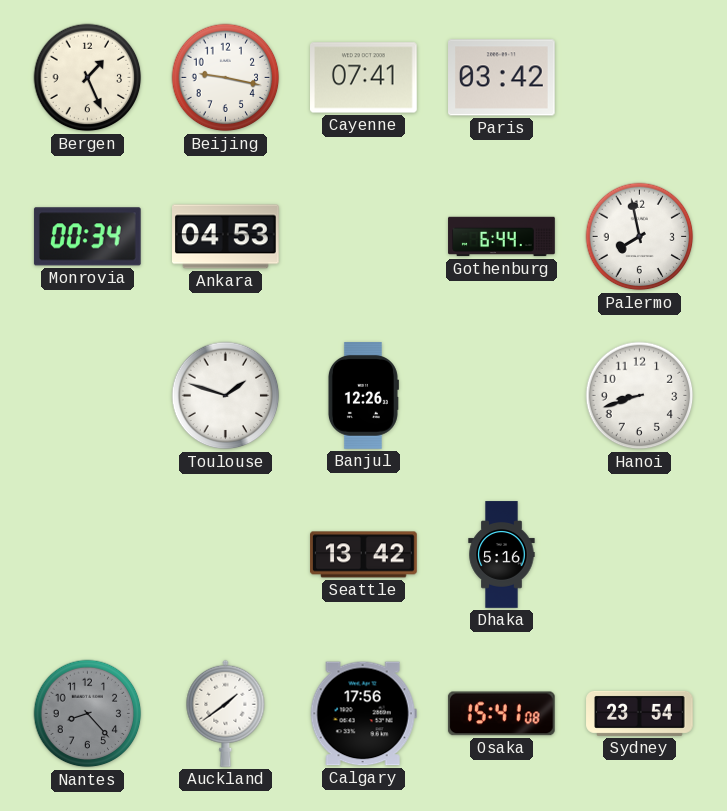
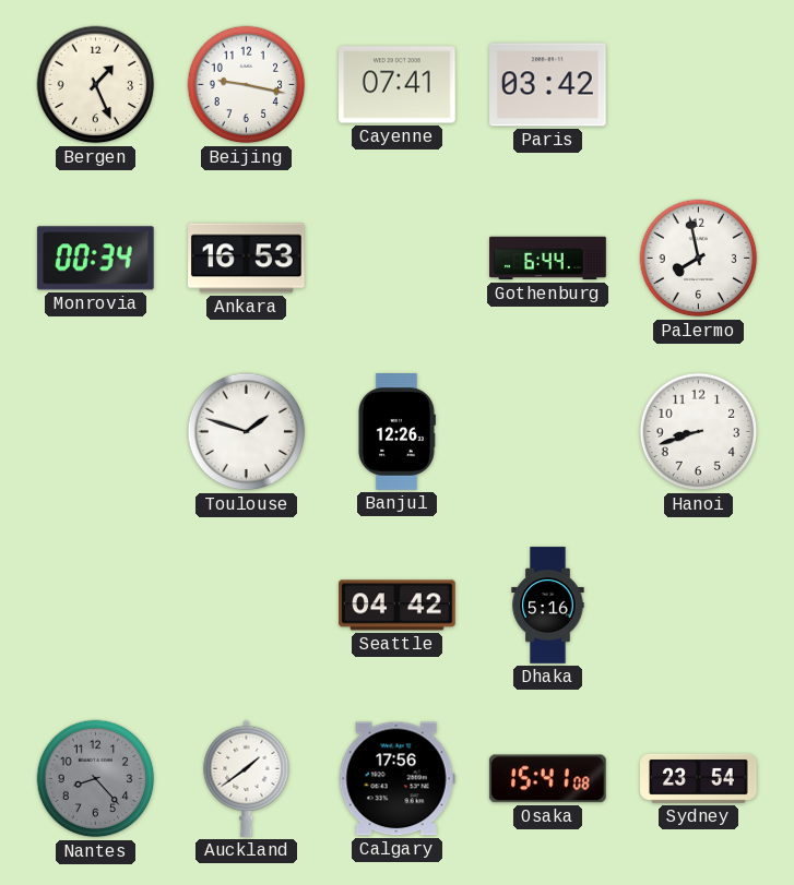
Ankara: 04:53 -> 16:53
Seattle: 13:42 -> 04:42
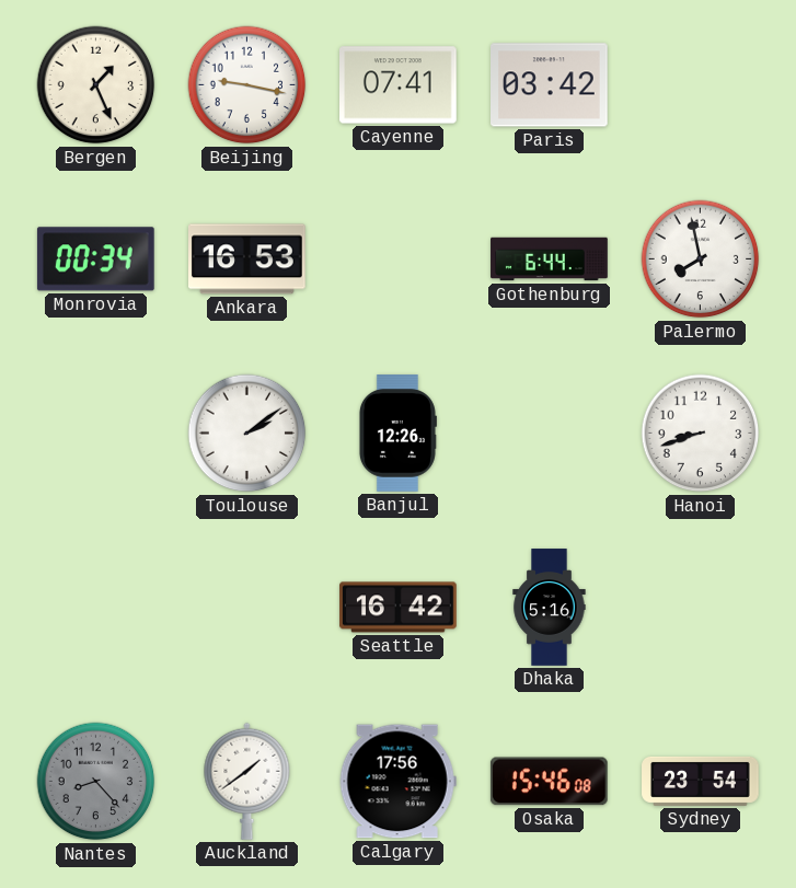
Toulouse: 1:48 -> 2:09
Seattle: 04:42 -> 16:42
Osaka: 15:41 -> 15:46
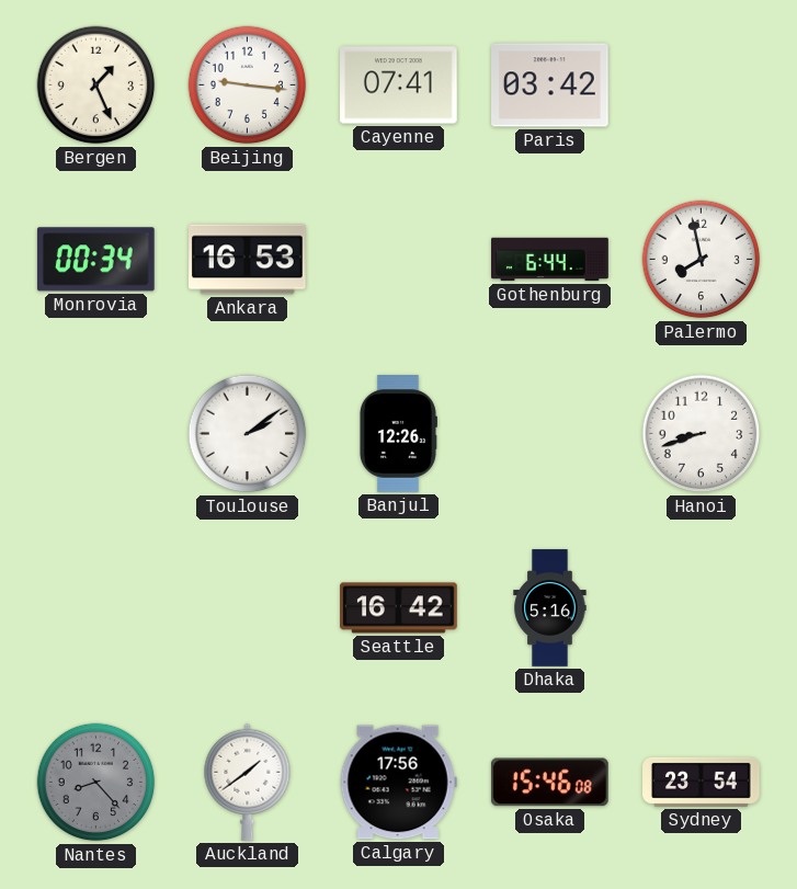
Beijing: 9:17 -> 9:16
